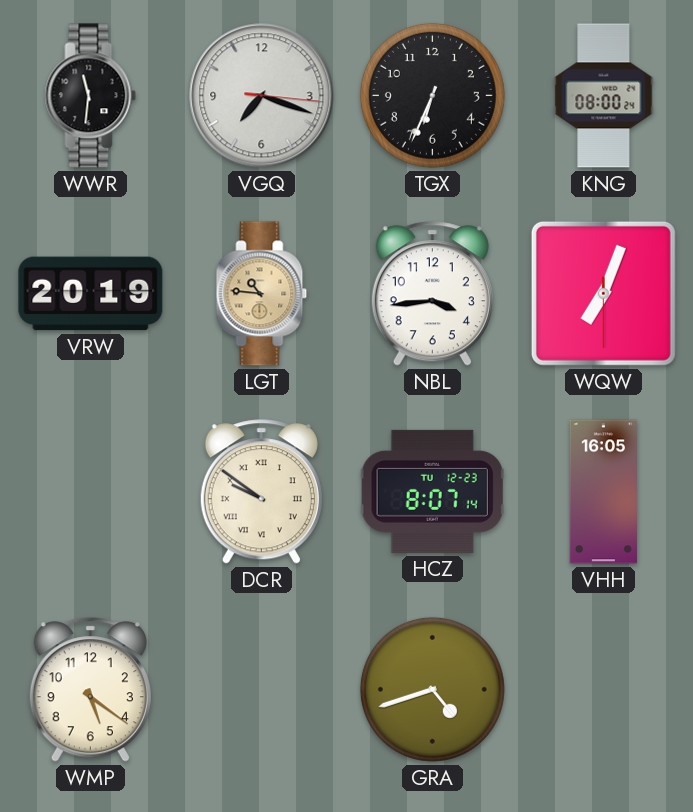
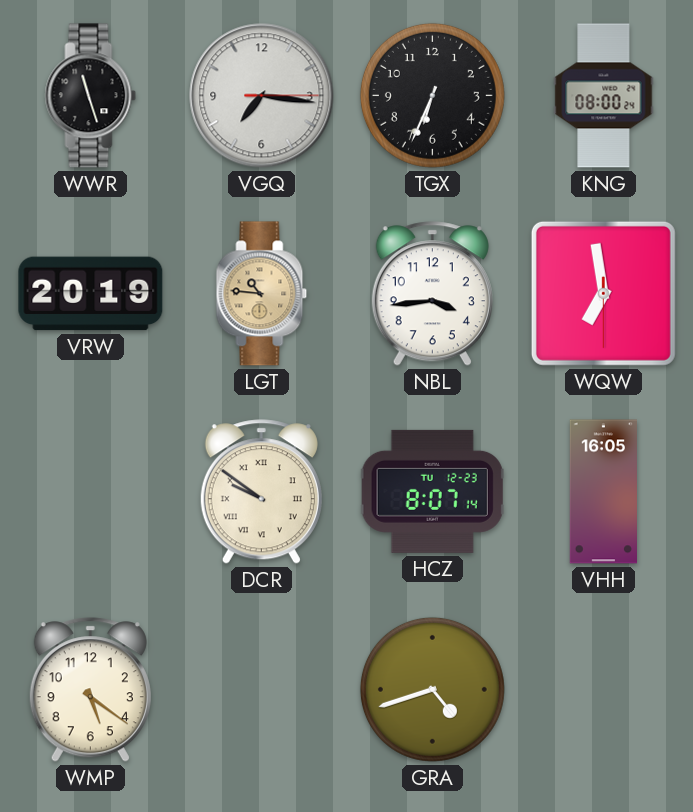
WWR: 11:31 -> 11:27
VGQ: 7:18 -> 7:16
WQW: 7:03 -> 6:58
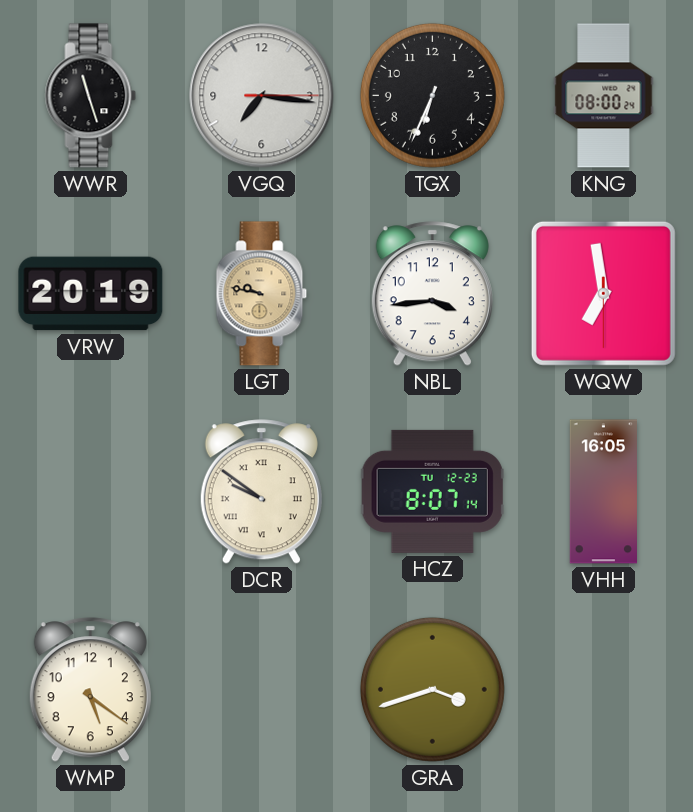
LGT: 10:46 -> 9:47
GRA: 4:42 -> 3:42
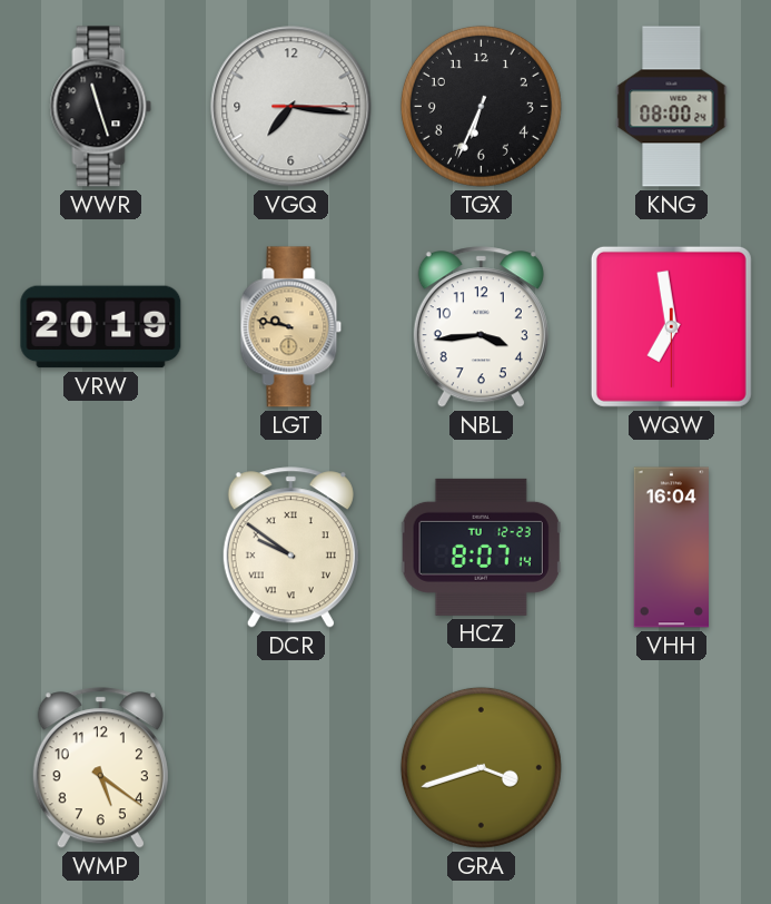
VHH: 16:05 -> 16:04
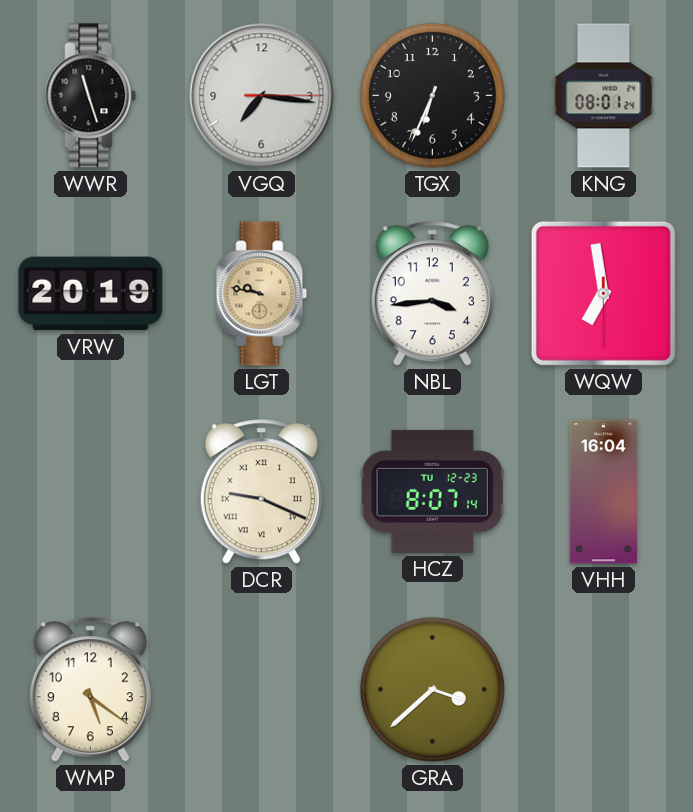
KNG: 08:00 -> 08:01
DCR: 9:51 -> 9:19
GRA: 3:42 -> 3:38
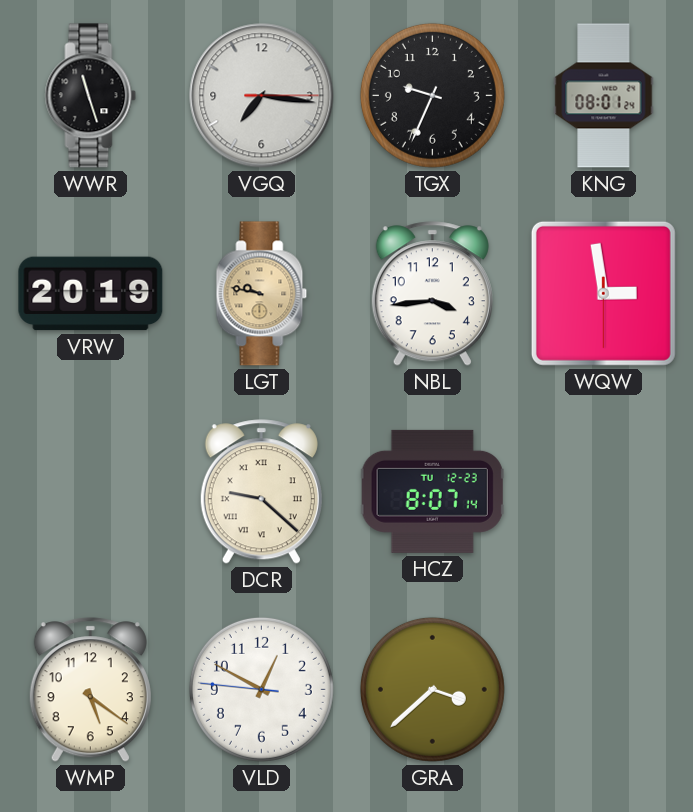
TGX: 6:34 -> 9:34
WQW: 6:58 -> 2:58
DCR: 9:19 -> 9:22
VHH: 16:04 -> none
VLD: none -> 12:49
